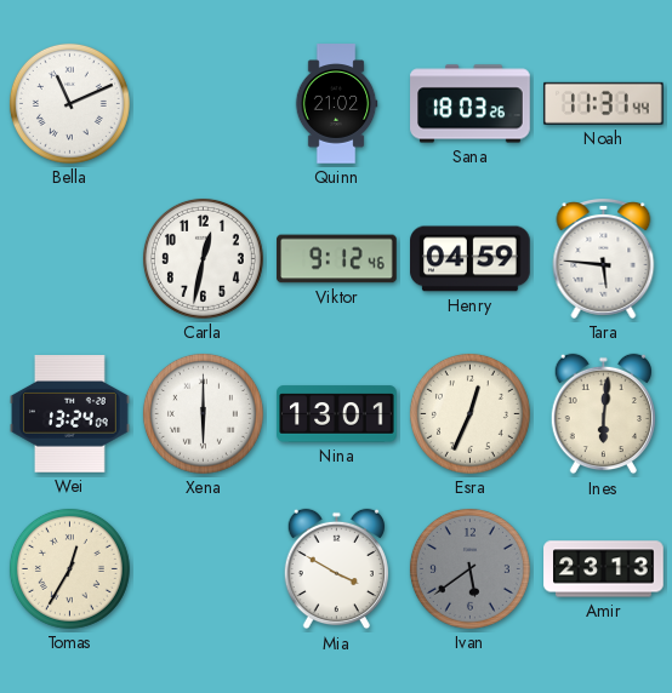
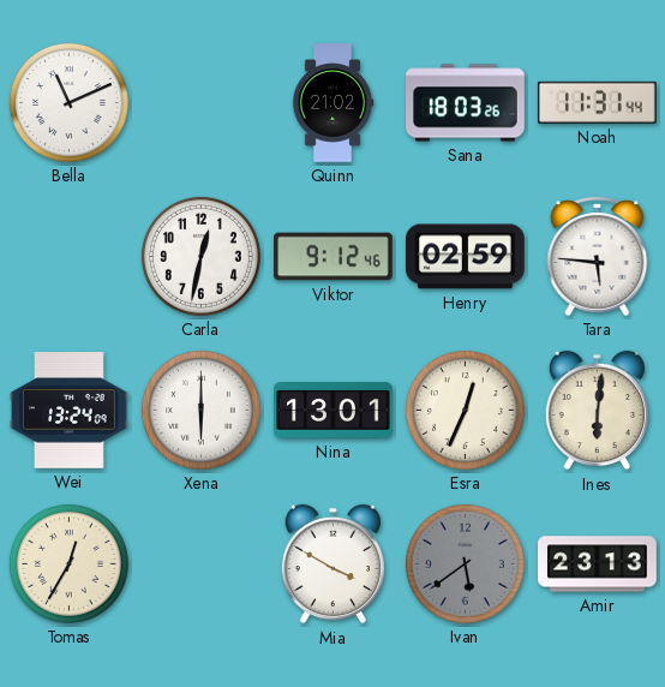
Henry: 04:59 -> 02:59
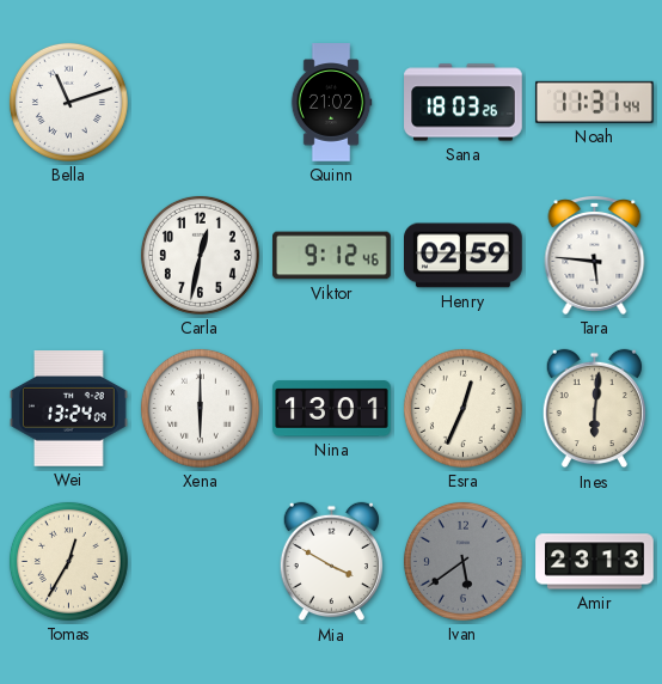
Bella: 11:11 -> 11:12
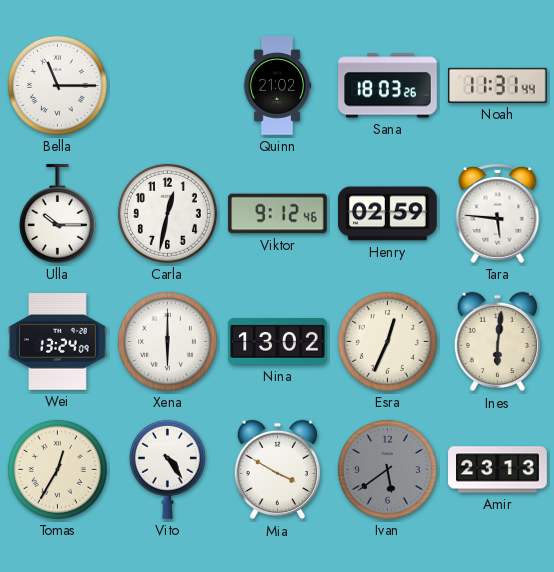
Bella: 11:12 -> 11:15
Ulla: none -> 10:15
Nina: 13:01 -> 13:02
Vito: none -> 4:24
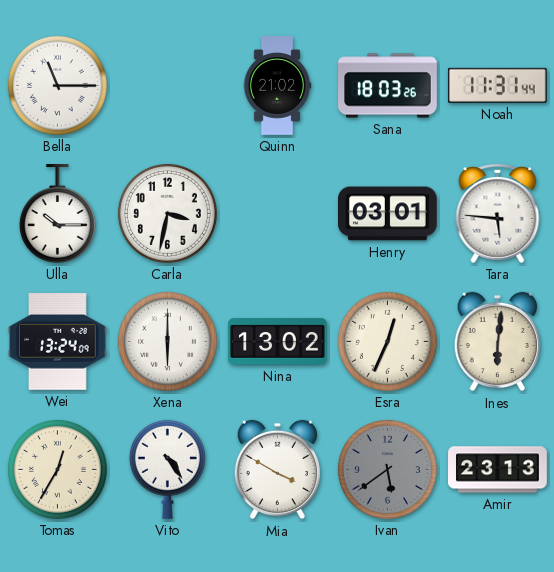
Carla: 12:32 -> 3:32
Viktor: 9:12 -> none
Henry: 02:59 -> 03:01
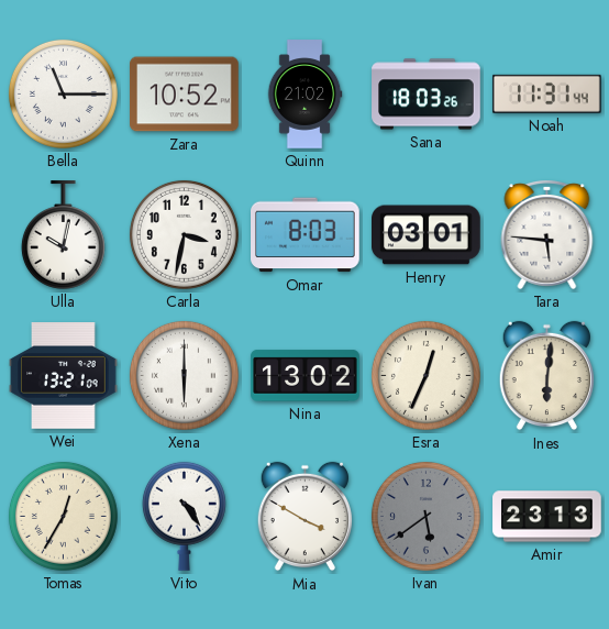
Zara: none -> 10:52
Ulla: 10:15 -> 10:02
Omar: none -> 8:03
Wei: 13:24 -> 13:21
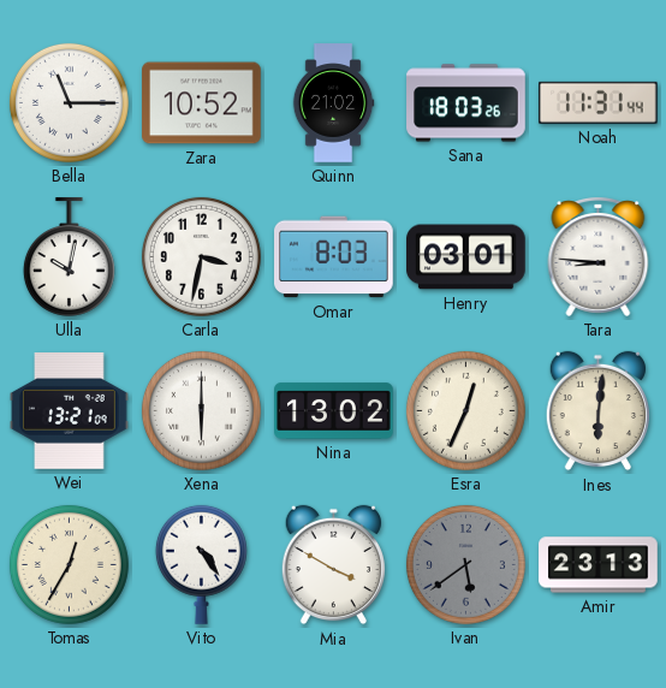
Tara: 5:46 -> 8:46
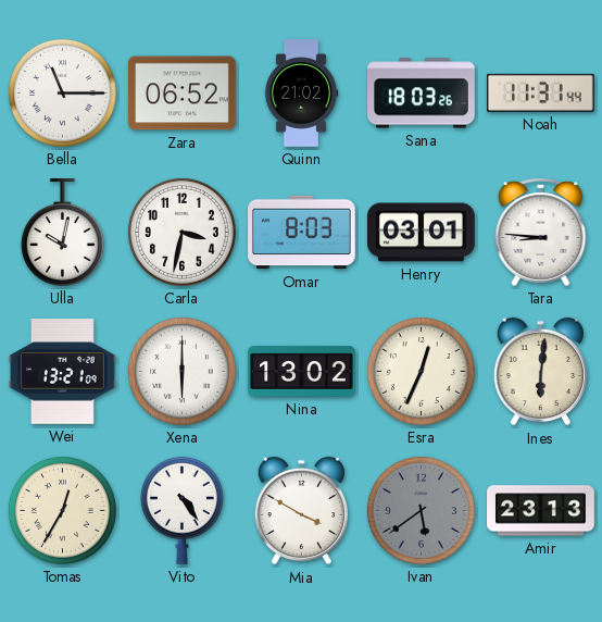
Zara: 10:52 -> 06:52
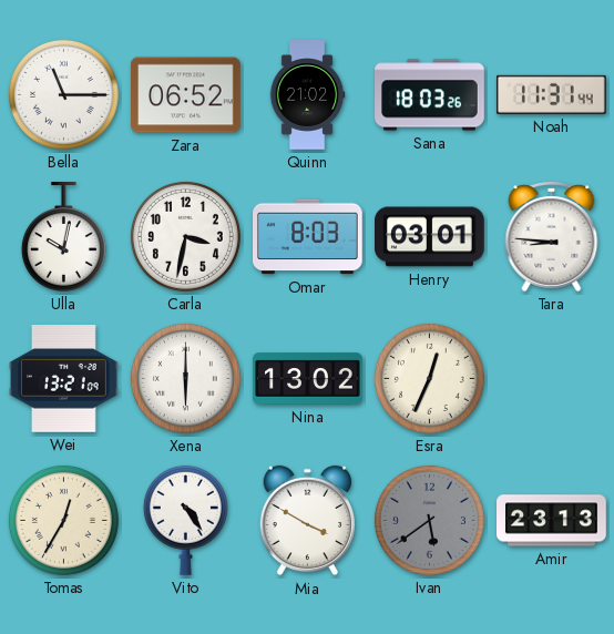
Ines: 6:01 -> none
